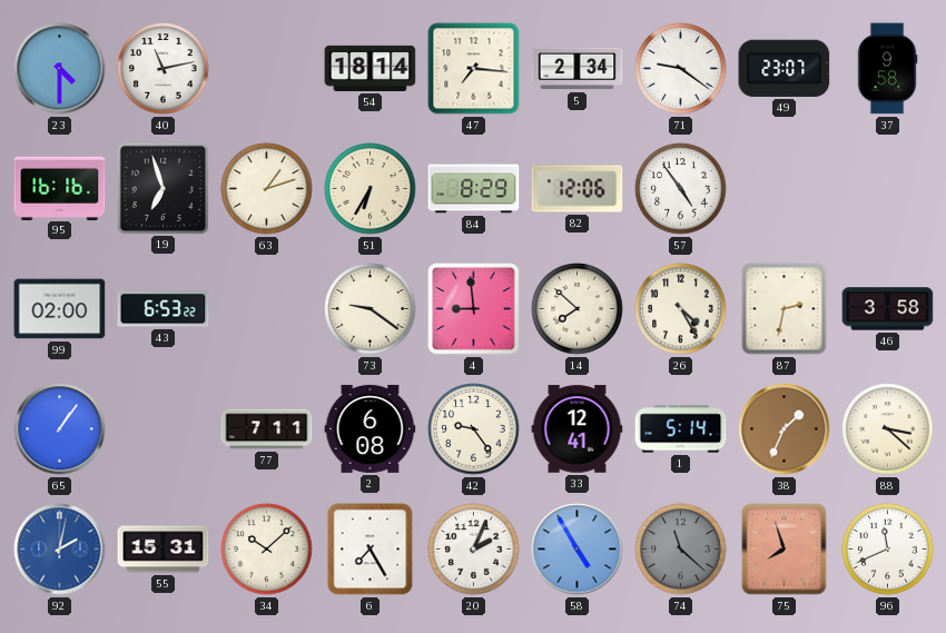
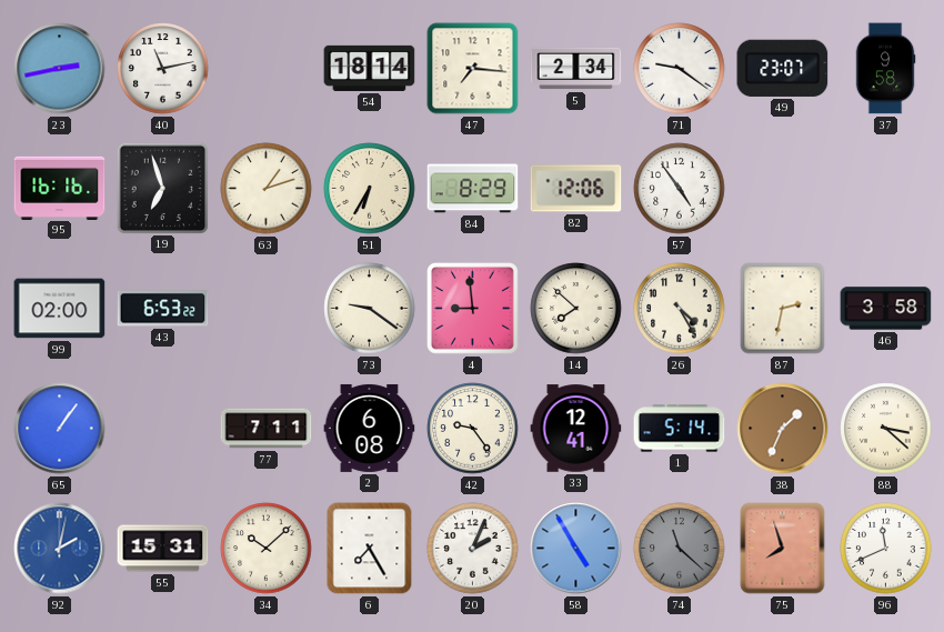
23: 4:30 -> 2:43
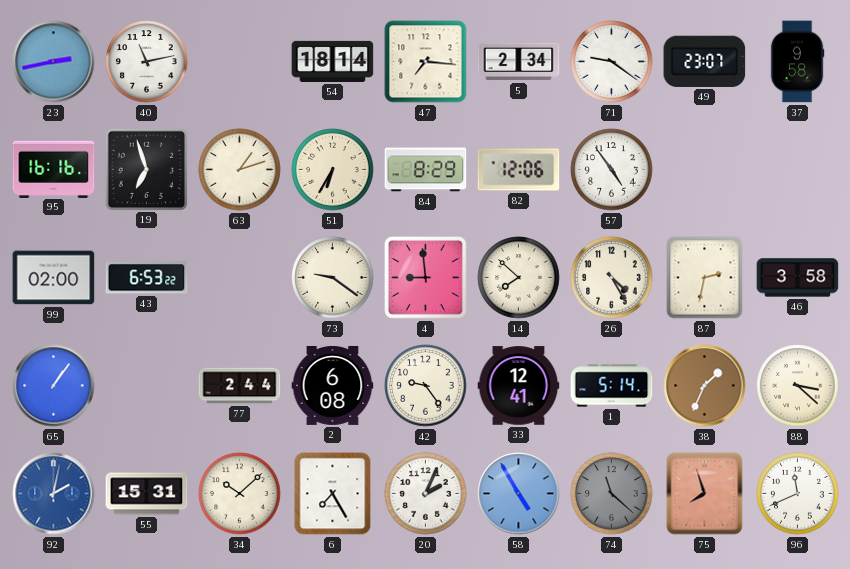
77: 7:11 -> 2:44
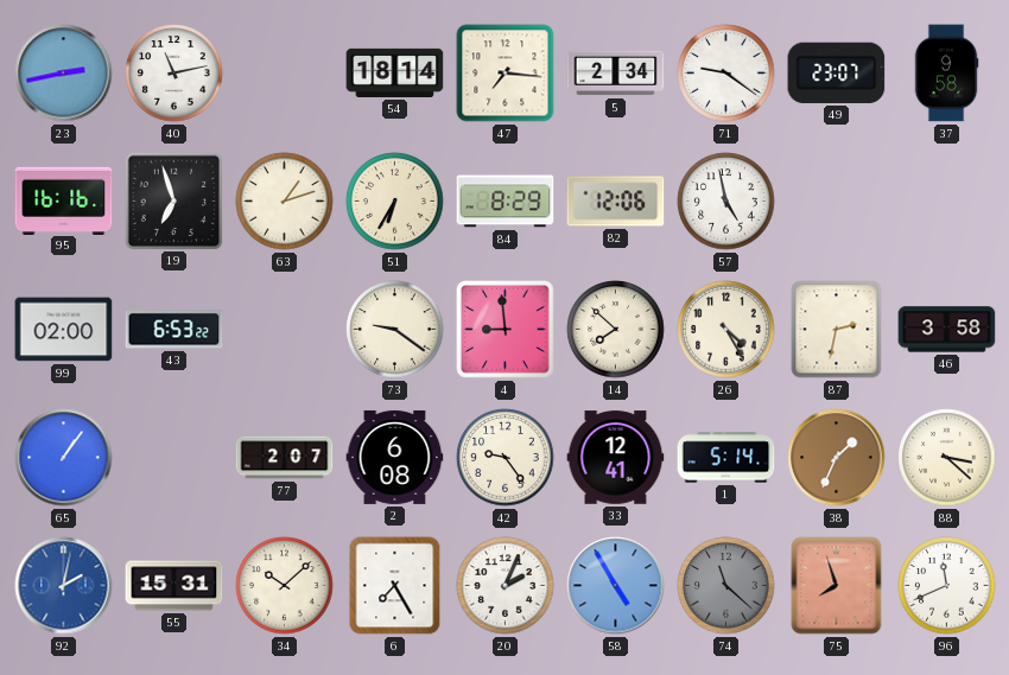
57: 4:54 -> 4:58
77: 2:44 -> 2:07
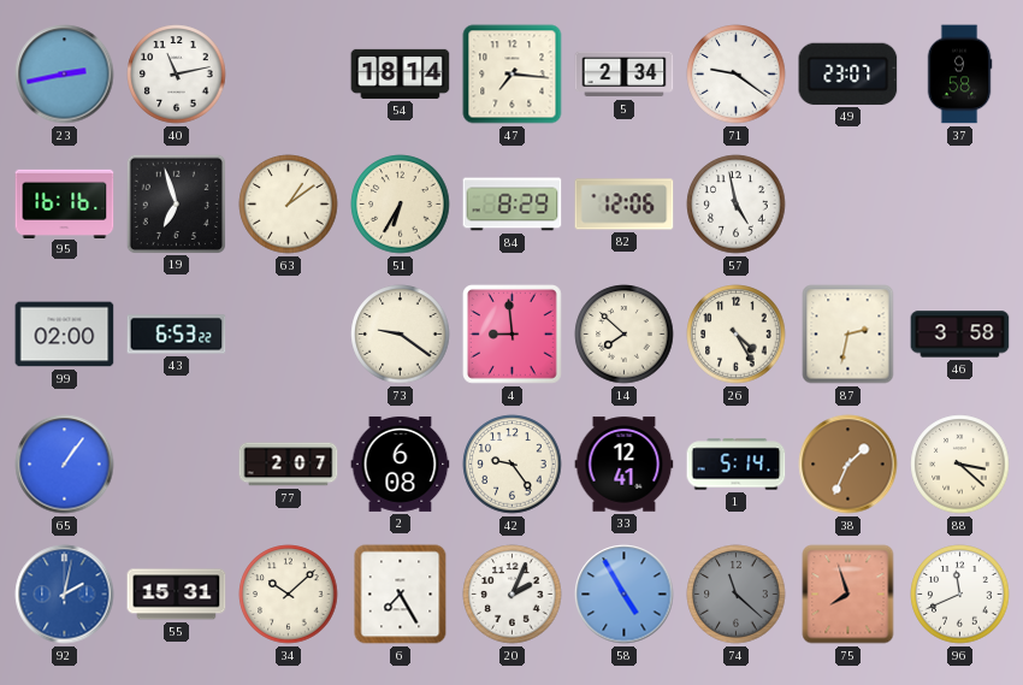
63: 1:12 -> 1:09
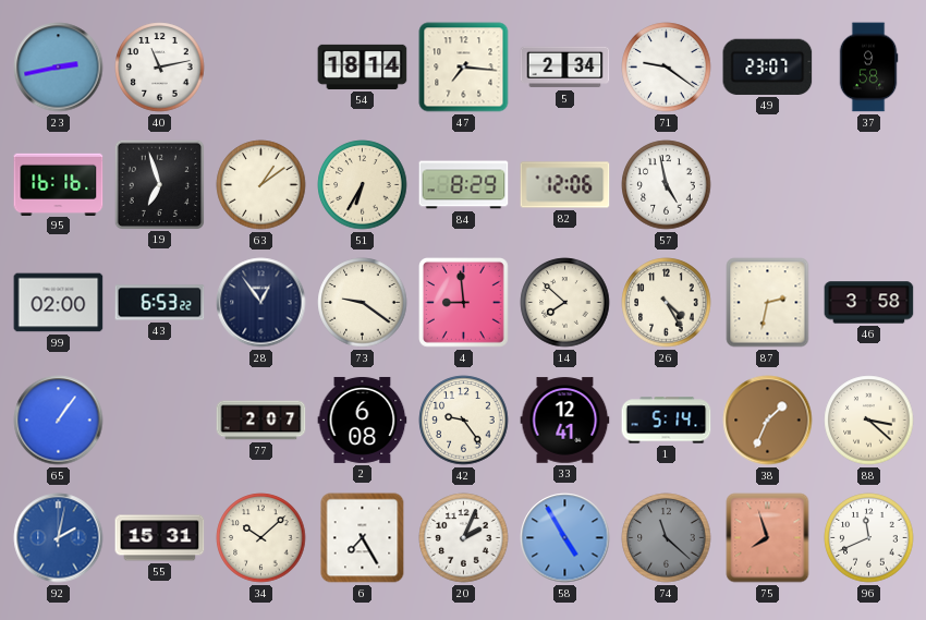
28: none -> 12:54
